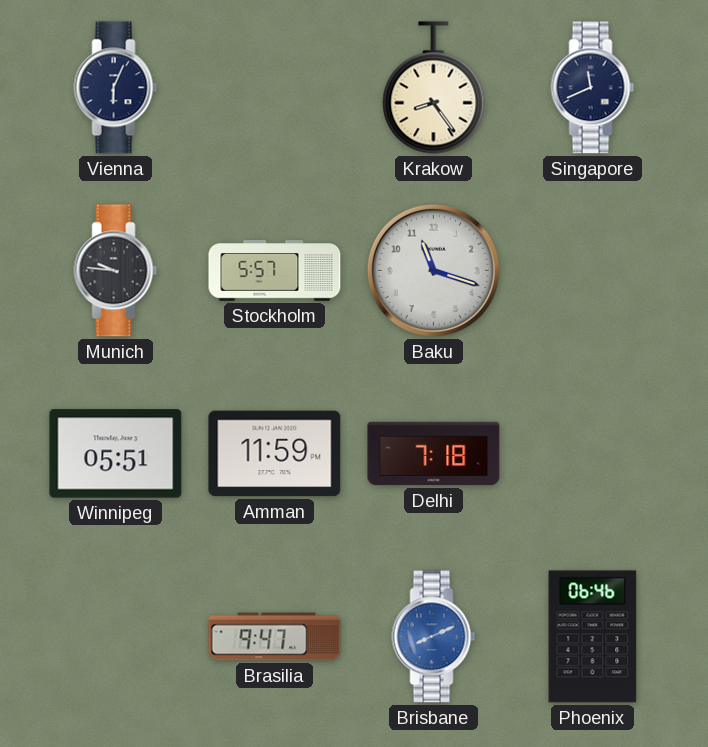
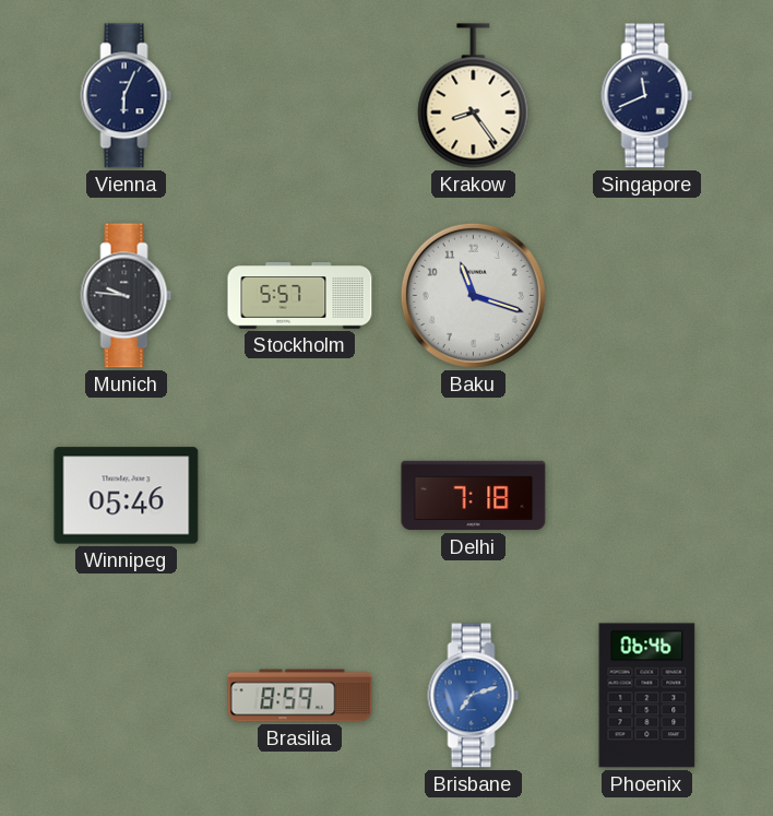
Winnipeg: 05:51 -> 05:46
Amman: 11:59 -> none
Brasilia: 9:47 -> 8:59
Brisbane: 8:11 -> 7:12
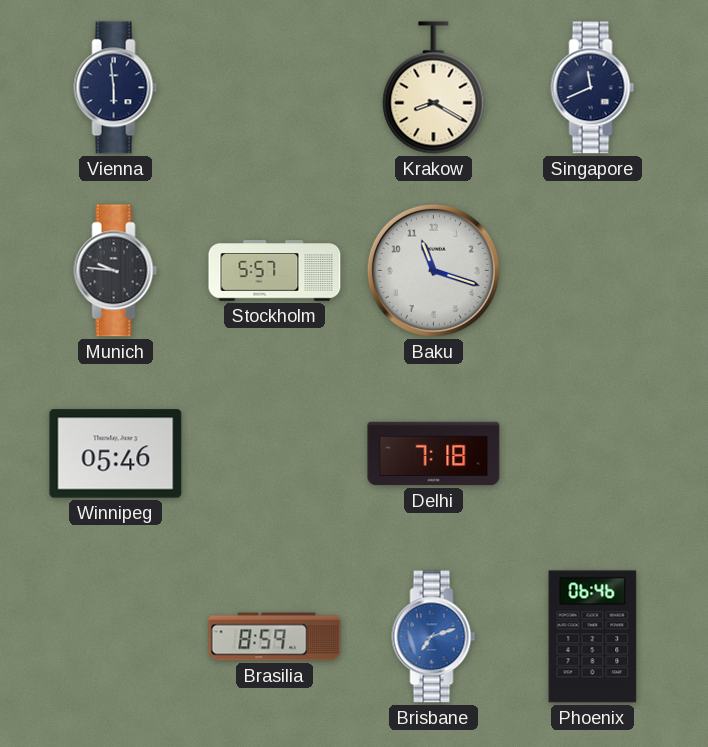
Vienna: 6:04 -> 5:59
Krakow: 8:24 -> 8:20
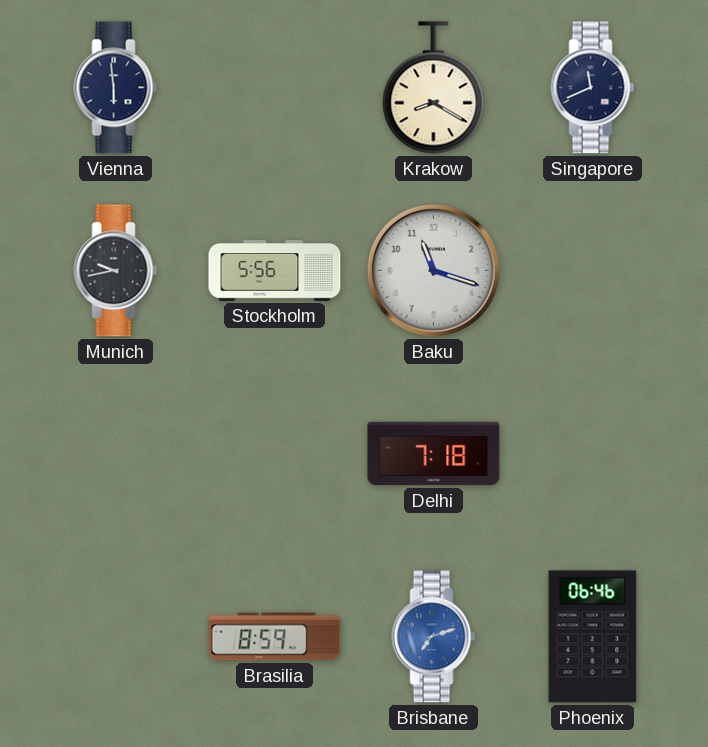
Munich: 9:46 -> 9:43
Stockholm: 5:57 -> 5:56
Winnipeg: 05:46 -> none
